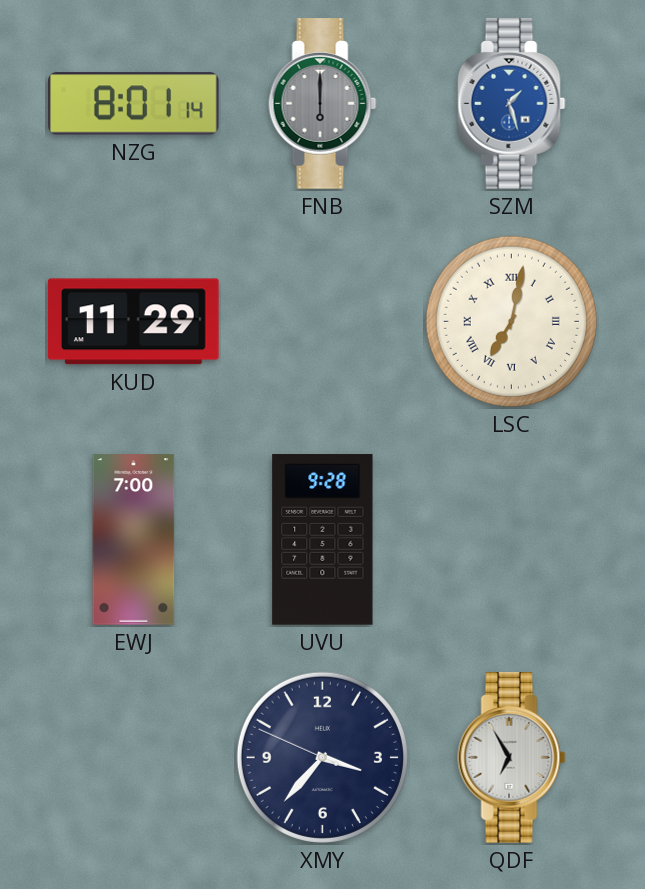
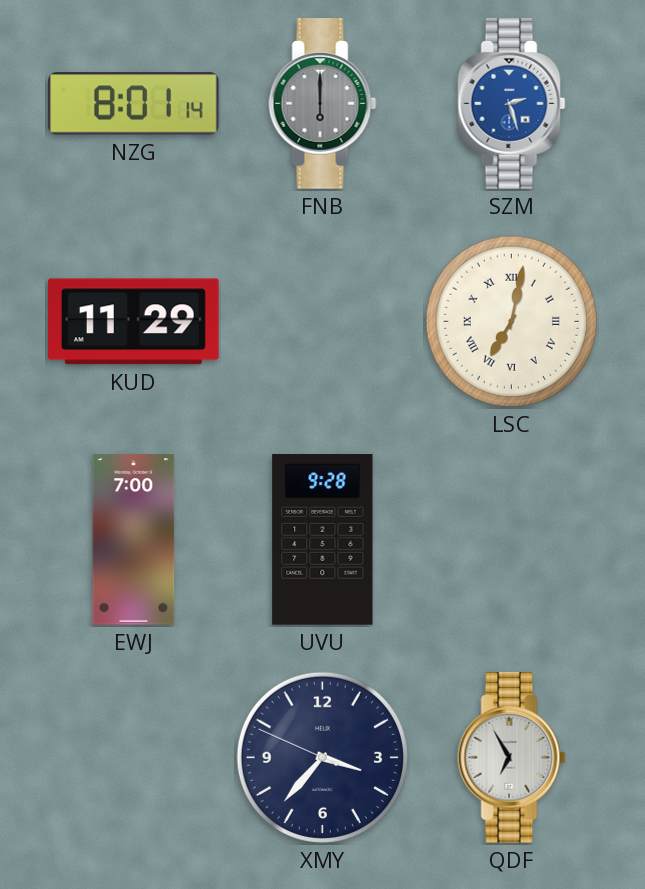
SZM: 1:27 -> 2:27
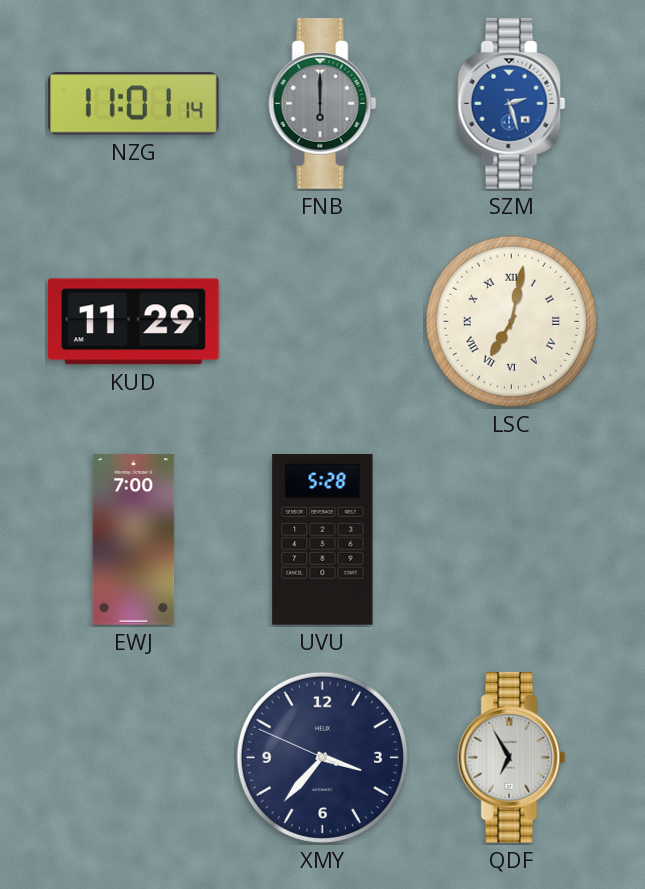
NZG: 8:01 -> 11:01
UVU: 9:28 -> 5:28
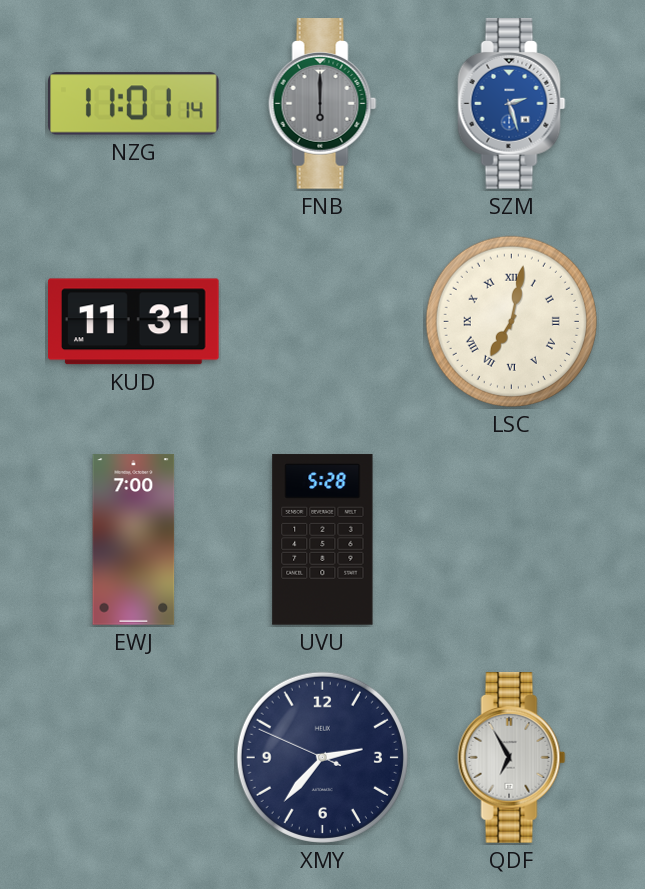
KUD: 11:29 -> 11:31
XMY: 3:36 -> 2:36
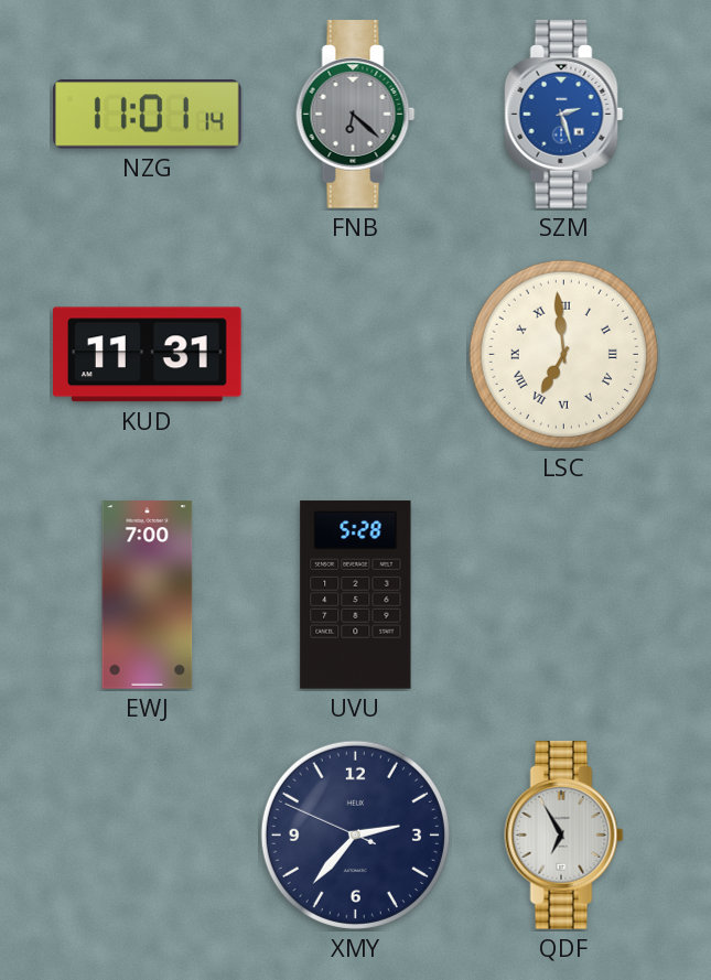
FNB: 6:00 -> 6:22
LSC: 7:02 -> 6:59
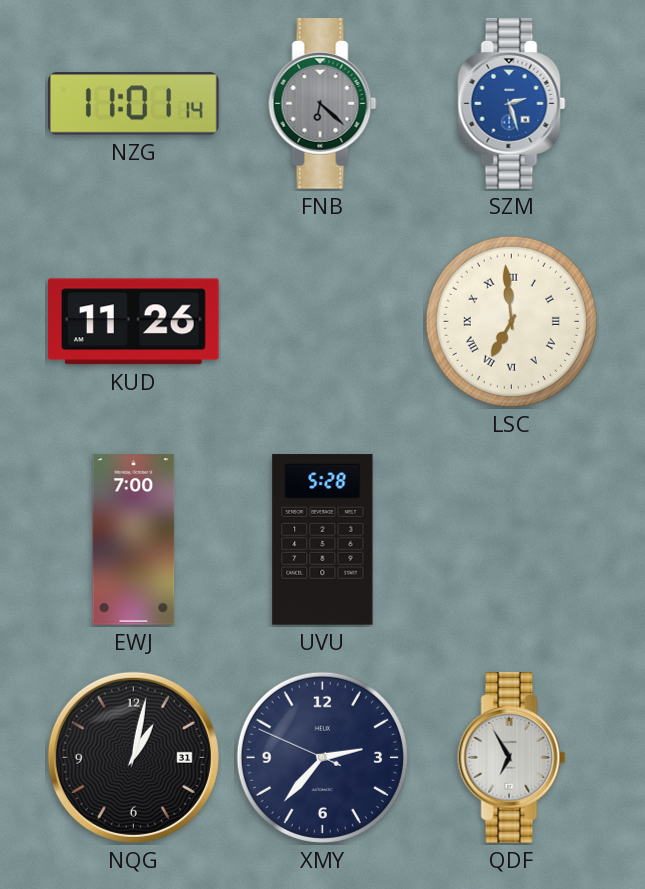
KUD: 11:31 -> 11:26
NQG: none -> 1:02
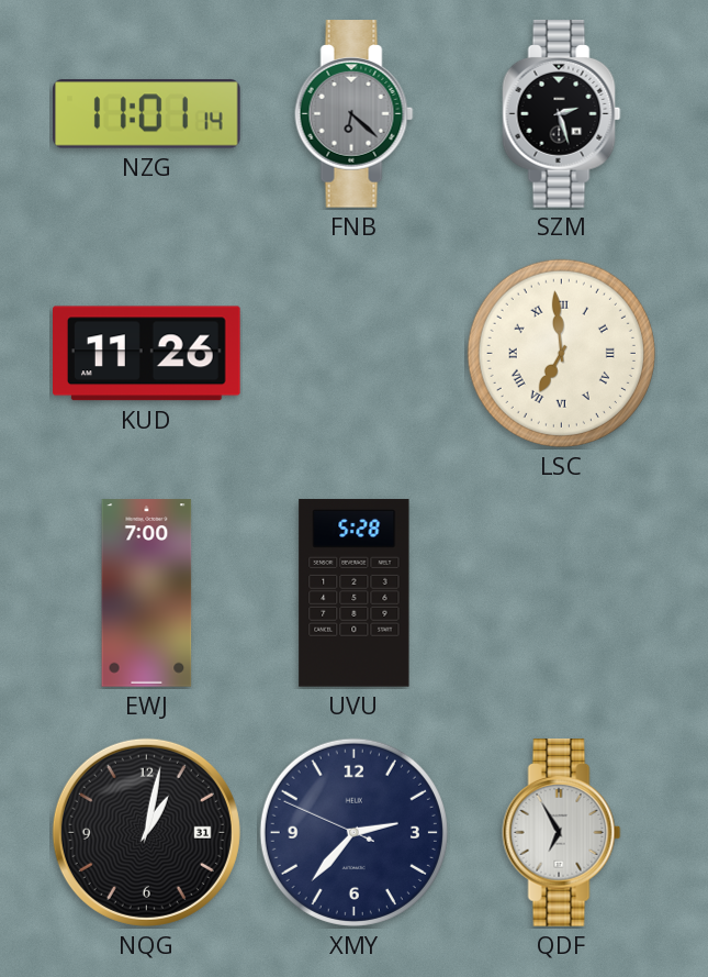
SZM dial: blue -> black
